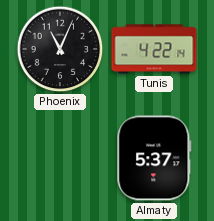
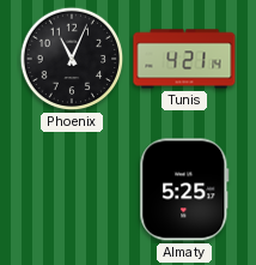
Tunis: 4:22 -> 4:21
Almaty: 5:37 -> 5:25
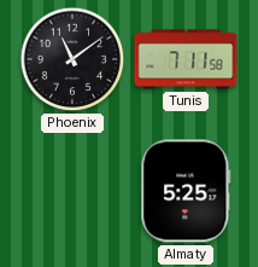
Phoenix: 11:04 -> 11:09
Tunis: 4:21 -> 7:11
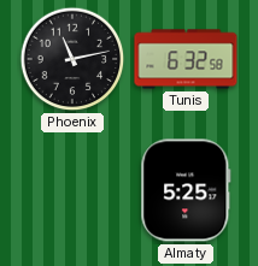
Phoenix: 11:09 -> 11:13
Tunis: 7:11 -> 6:32
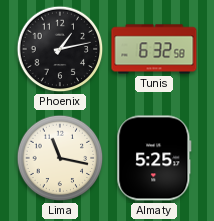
Phoenix: 11:13 -> 1:13
Lima: none -> 11:17
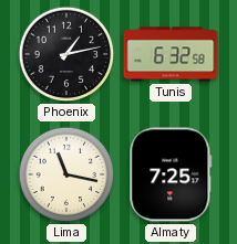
Almaty: 5:25 -> 7:25
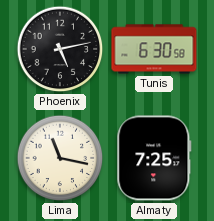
Phoenix: 1:13 -> 5:13
Tunis: 6:32 -> 6:30
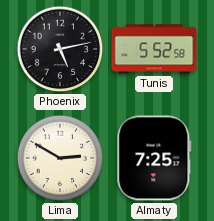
Tunis: 6:30 -> 5:52
Lima: 11:17 -> 2:50
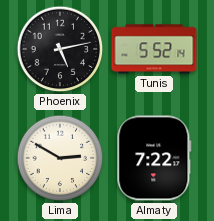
Tunis: 5:52:58 -> 5:52:14
Almaty: 7:25 -> 7:22
